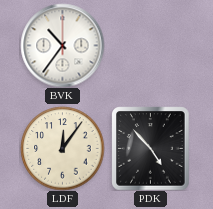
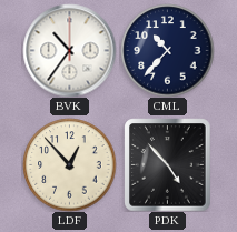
CML: none -> 10:37
LDF: 12:06 -> 12:53
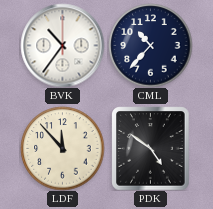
LDF: 12:53 -> 11:53
PDK: 4:53 -> 4:51
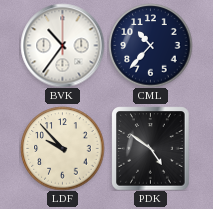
LDF: 11:53 -> 9:53
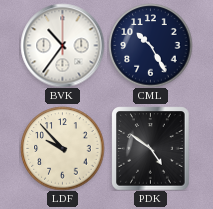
CML: 10:37 -> 10:25
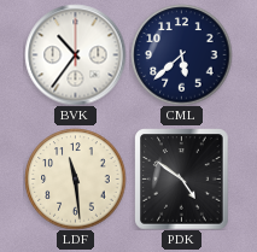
CML: 10:25 -> 5:38
LDF: 9:53 -> 11:29
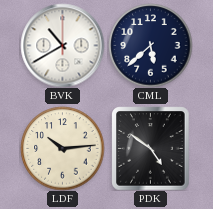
BVK: 10:36 -> 10:40
LDF: 11:29 -> 10:14
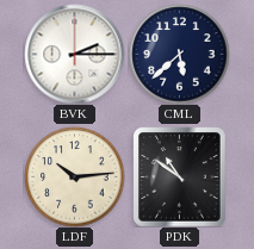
BVK: 10:40 -> 2:15
PDK: 4:51 -> 10:51
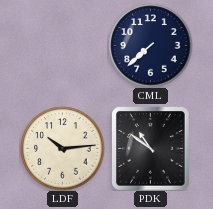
BVK: 2:15 -> none
CML: 5:38 -> 7:38
